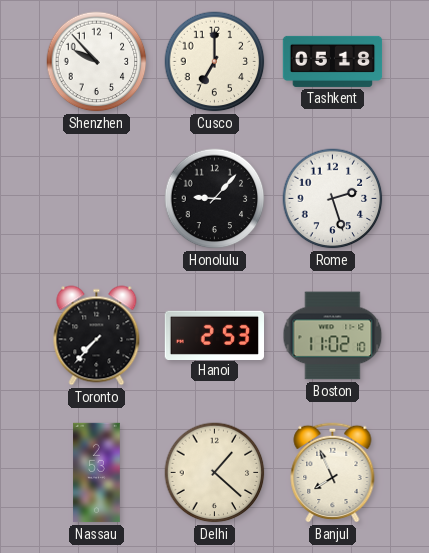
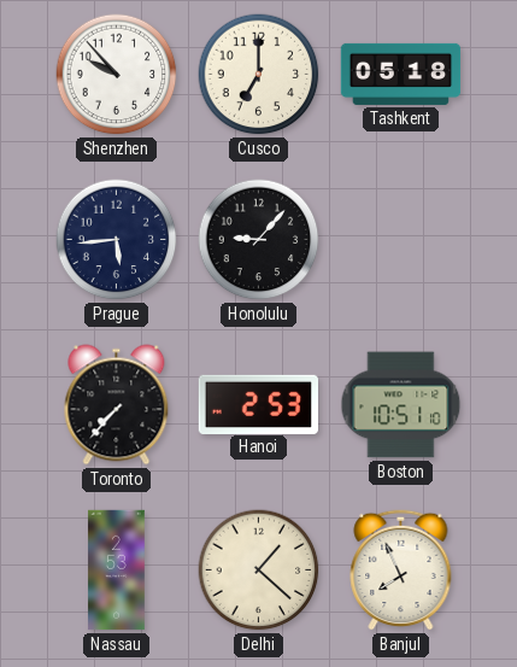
Prague: none -> 5:44
Rome: 2:27 -> none
Boston: 11:02 -> 10:51
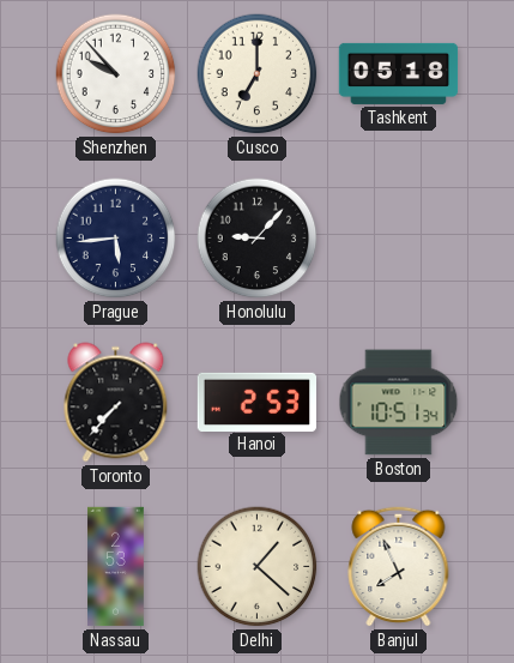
Boston: 10:51:10 -> 10:51:34
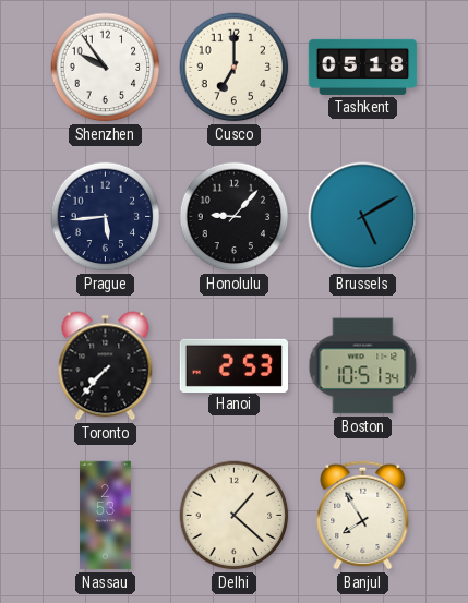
Shenzhen: 9:53 -> 9:54
Brussels: none -> 5:10
Banjul: 7:56 -> 7:55
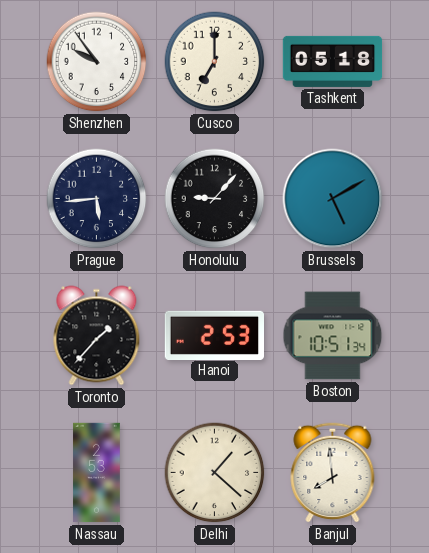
Toronto: 7:37 -> 1:37
Banjul: 7:55 -> 7:59
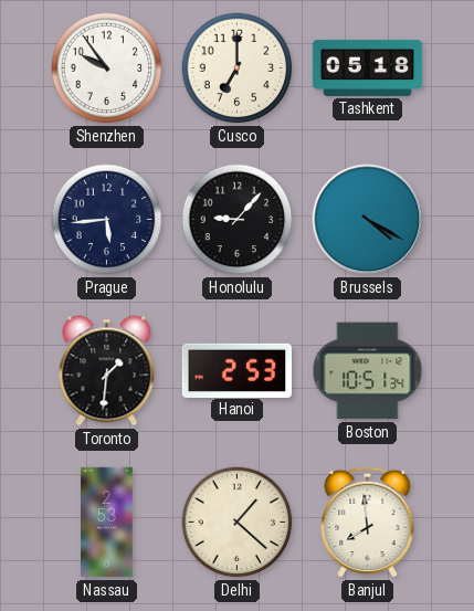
Brussels: 5:10 -> 4:20
Toronto: 1:37 -> 1:31
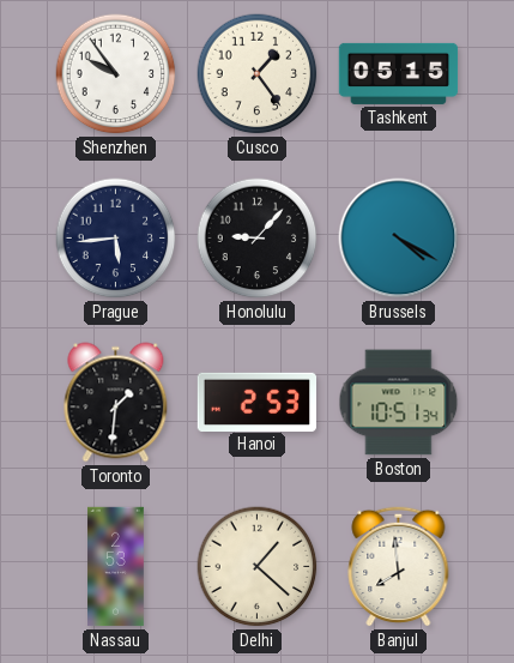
Cusco: 7:00 -> 1:24
Tashkent: 05:18 -> 05:15
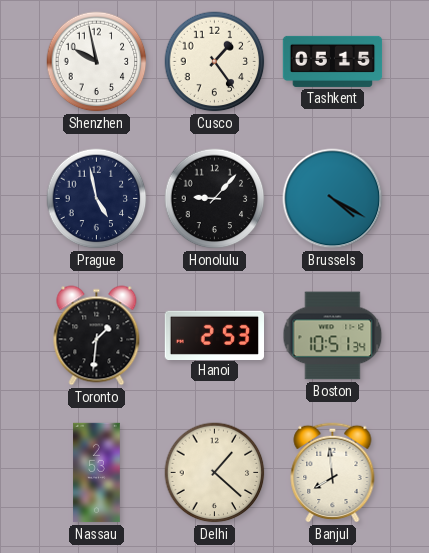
Shenzhen: 9:54 -> 9:58
Prague: 5:44 -> 4:58
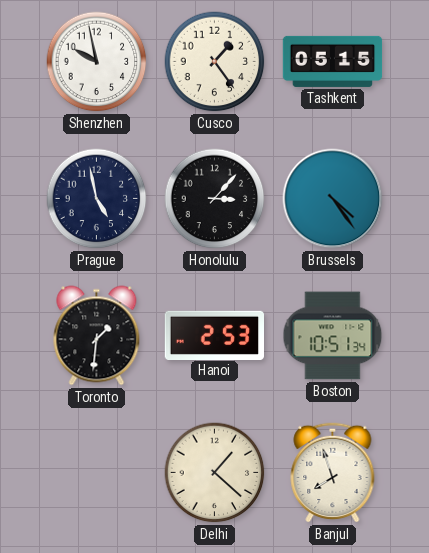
Honolulu: 9:07 -> 3:07
Brussels: 4:20 -> 4:24
Nassau: 2:53 -> none
Banjul: 7:59 -> 7:57
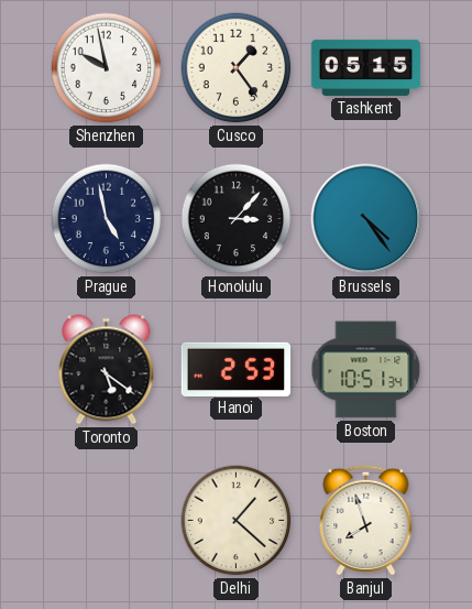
Toronto: 1:31 -> 5:21
